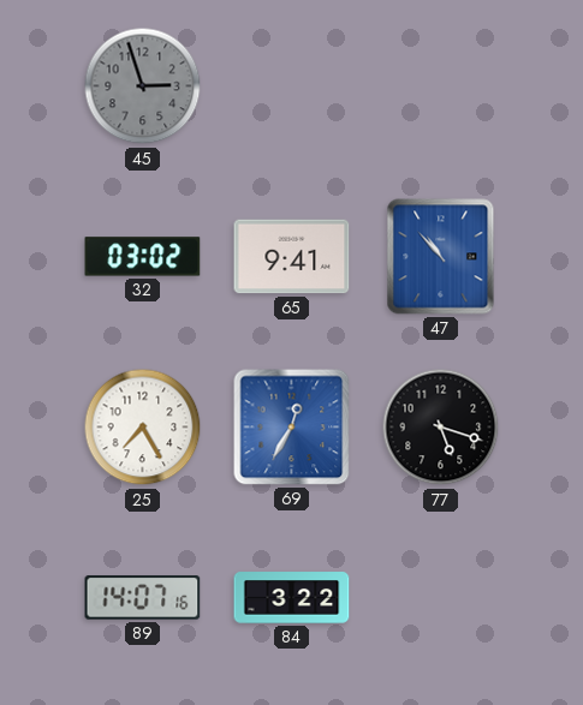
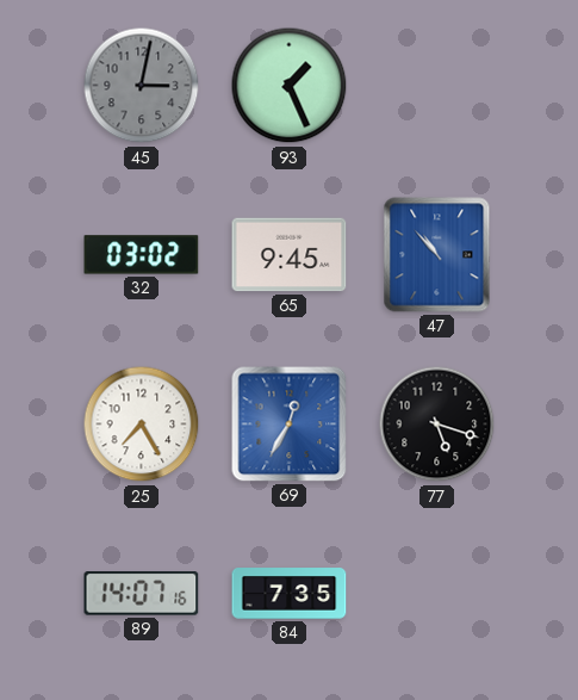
45: 2:57 -> 3:02
93: none -> 1:26
65: 9:41 -> 9:45
84: 3:22 -> 7:35
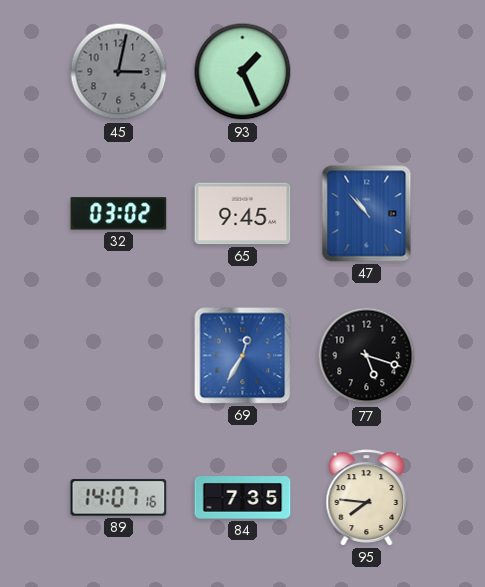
25: 7:25 -> none
95: none -> 7:46
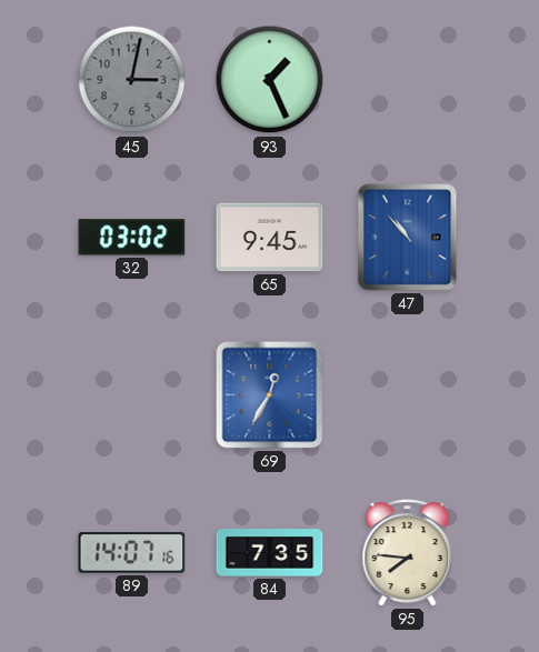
77: 5:18 -> none
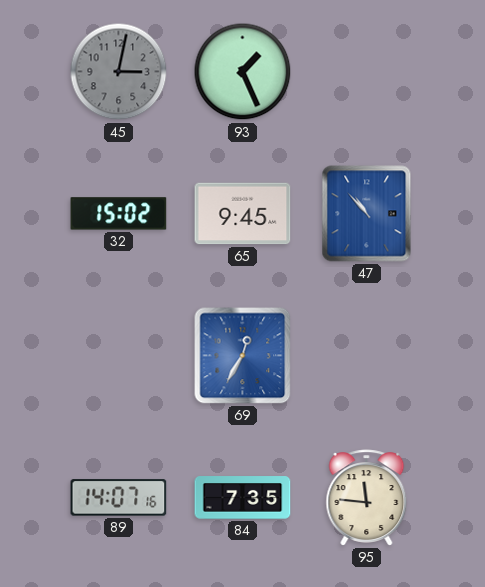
32: 03:02 -> 15:02
95: 7:46 -> 11:46
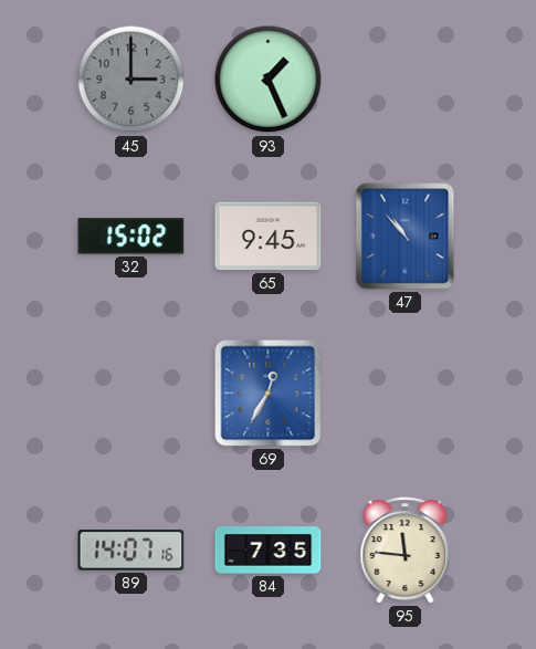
45: 3:02 -> 3:00
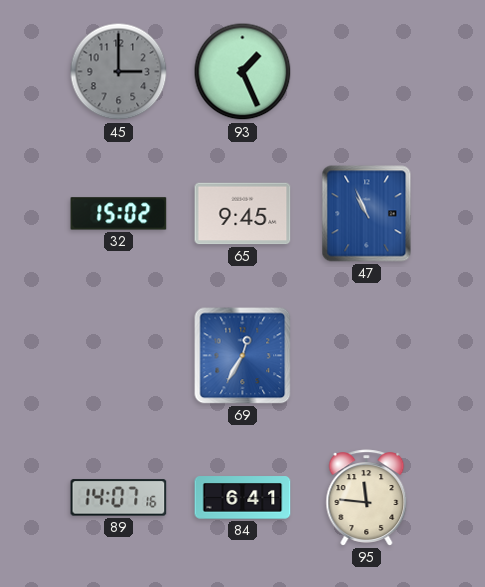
47: 10:53 -> 10:56
84: 7:35 -> 6:41
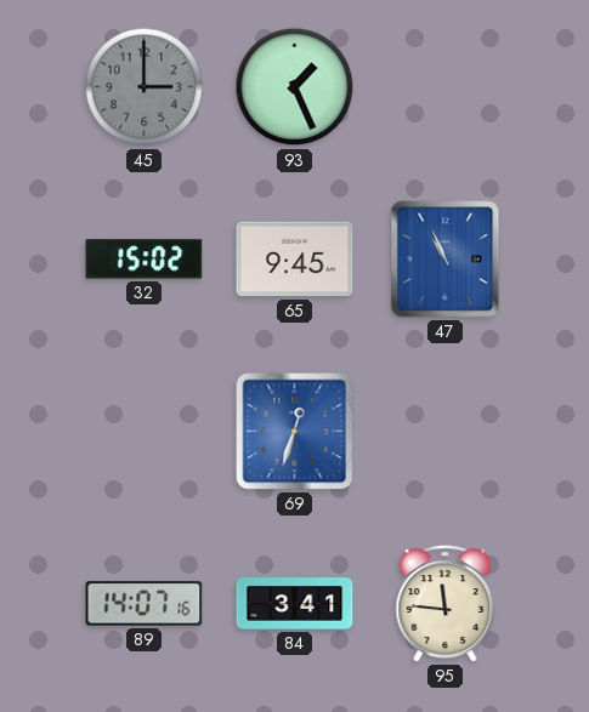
69: 12:35 -> 12:33
84: 6:41 -> 3:41
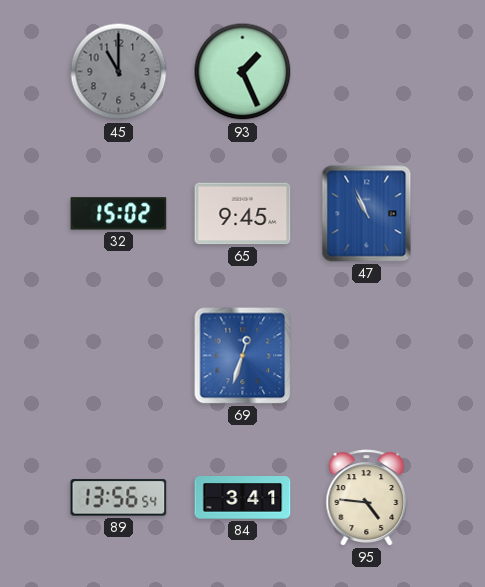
45: 3:00 -> 11:00
89: 14:07 -> 13:56
95: 11:46 -> 4:46
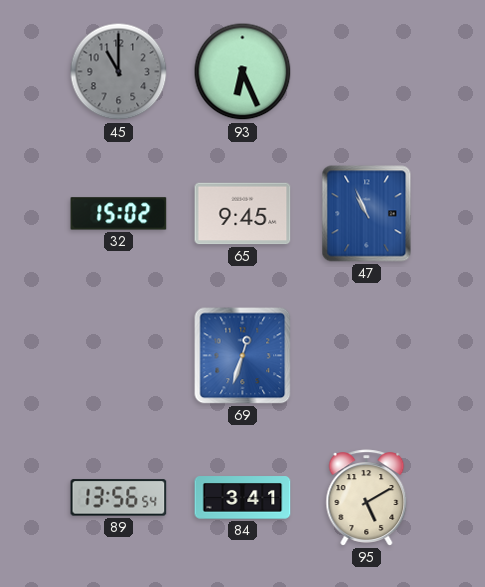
93: 1:26 -> 6:26
95: 4:46 -> 5:10
